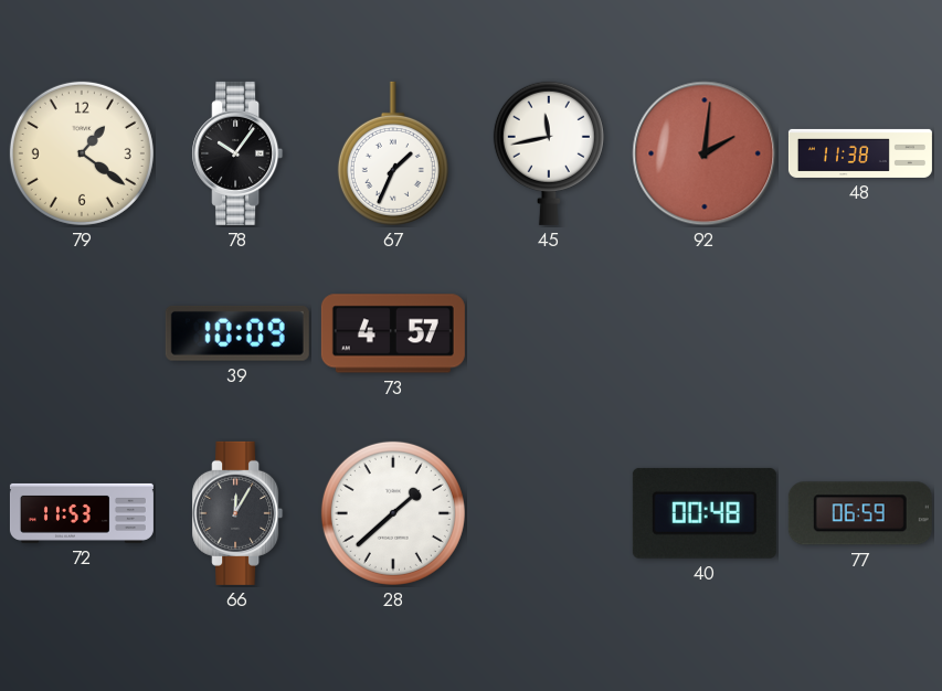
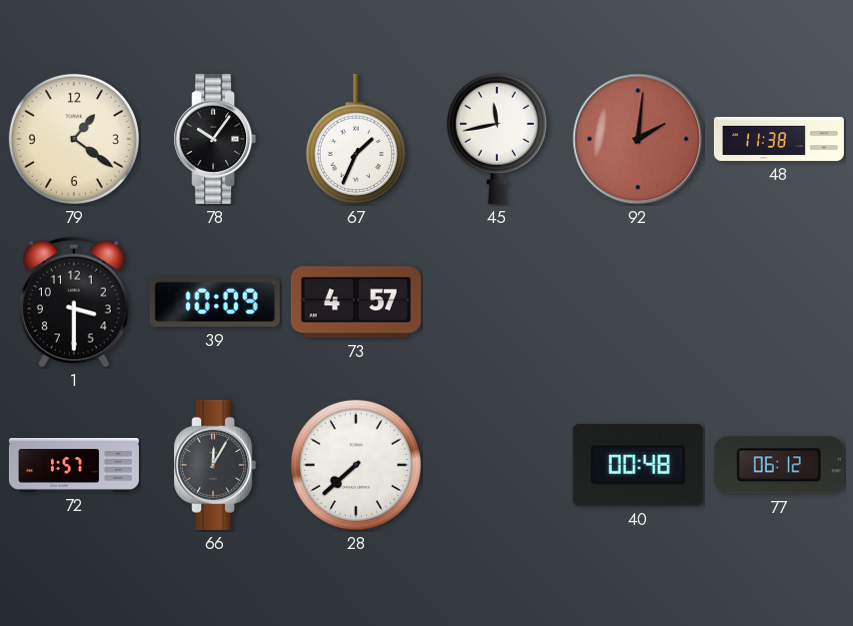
1: none -> 3:30
72: 11:53 -> 1:57
28: 1:38 -> 7:38
77: 06:59 -> 06:12
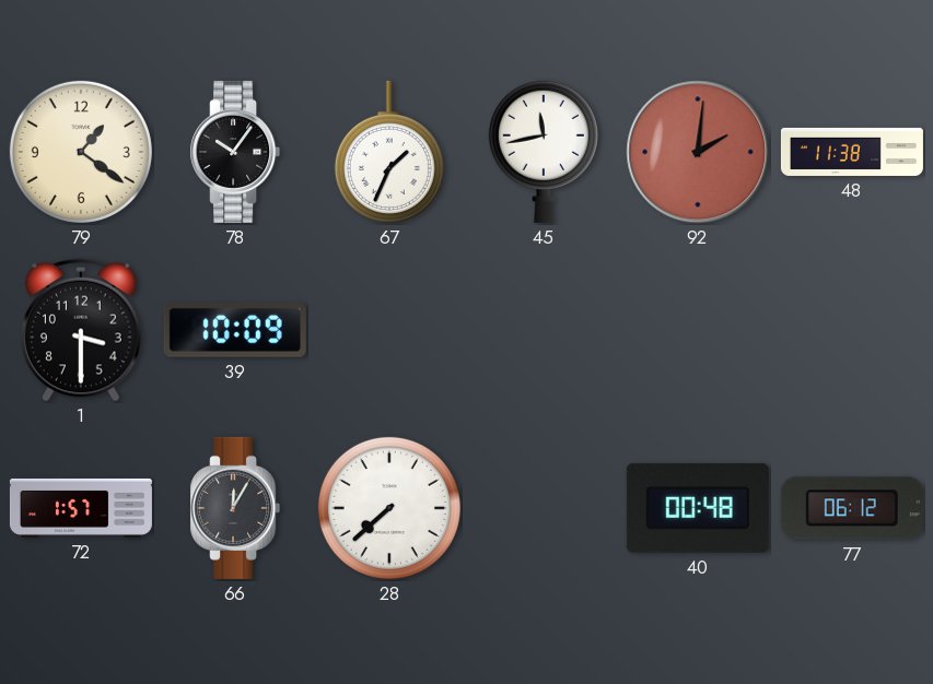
73: 4:57 -> none
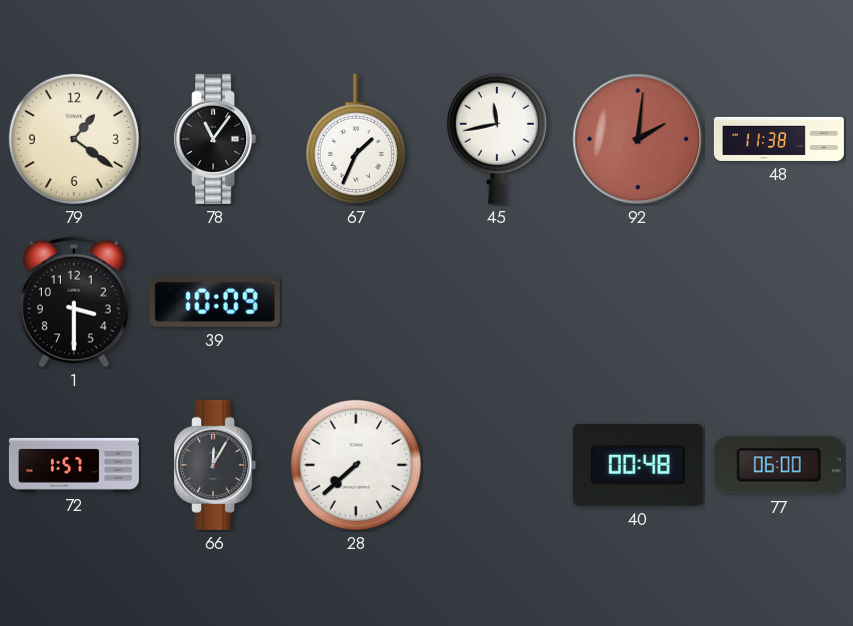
78: 10:06 -> 11:06
77: 06:12 -> 06:00
